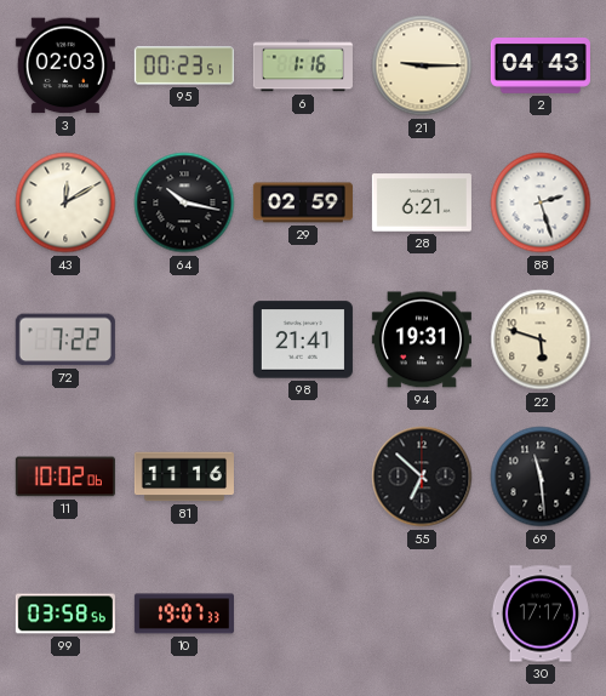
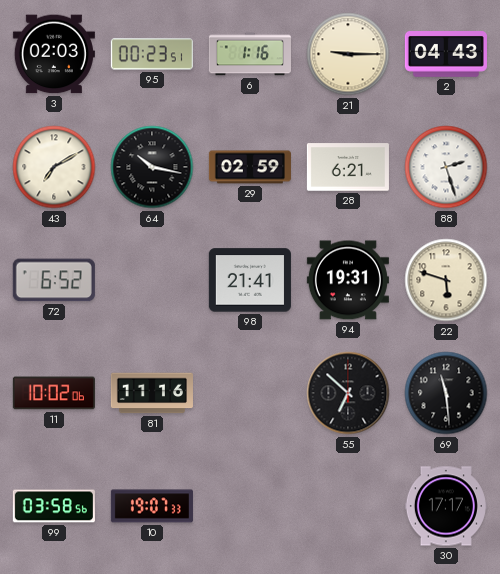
43: 12:10 -> 7:10
72: 7:22 -> 6:52
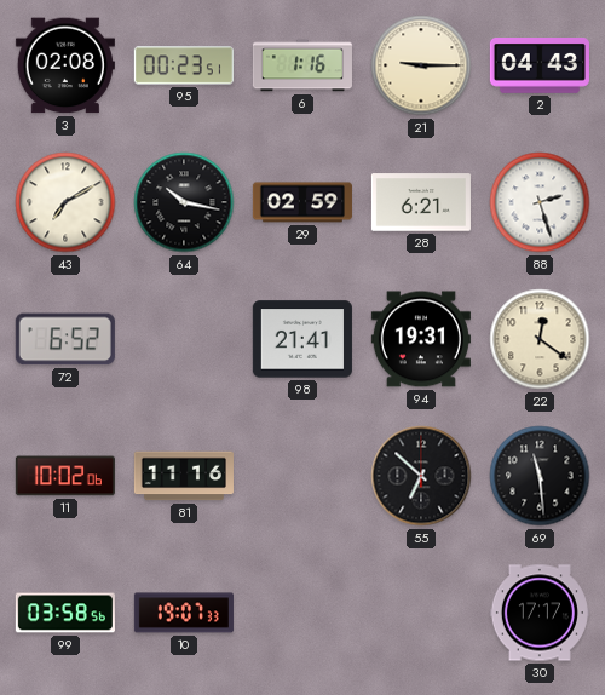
3: 02:03 -> 02:08
22: 5:48 -> 12:21
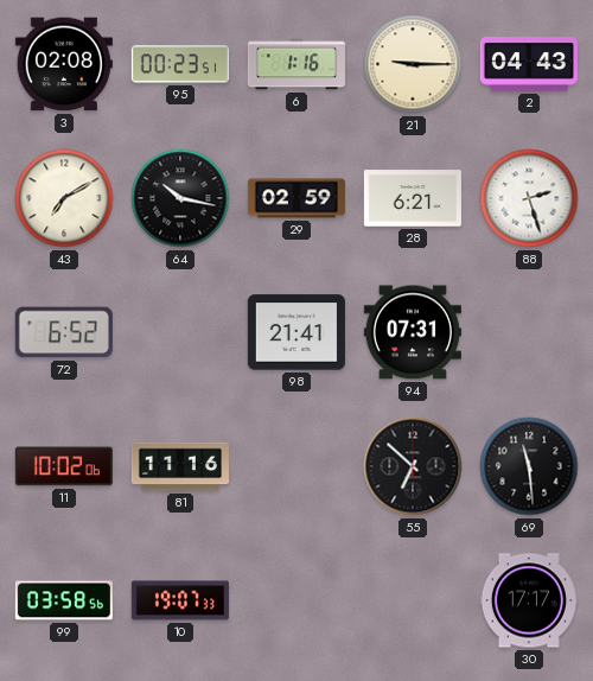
94: 19:31 -> 07:31
22: 12:21 -> none
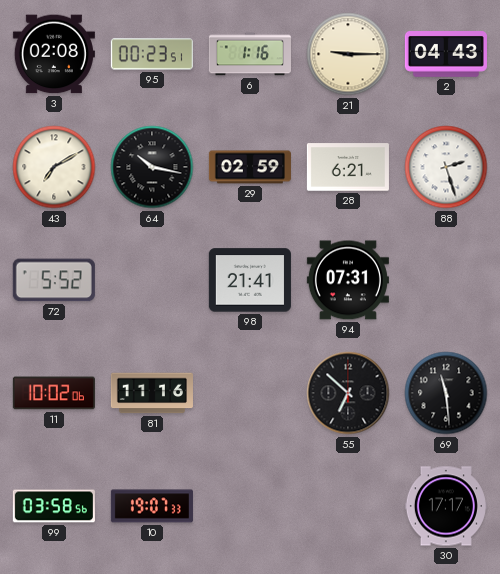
72: 6:52 -> 5:52
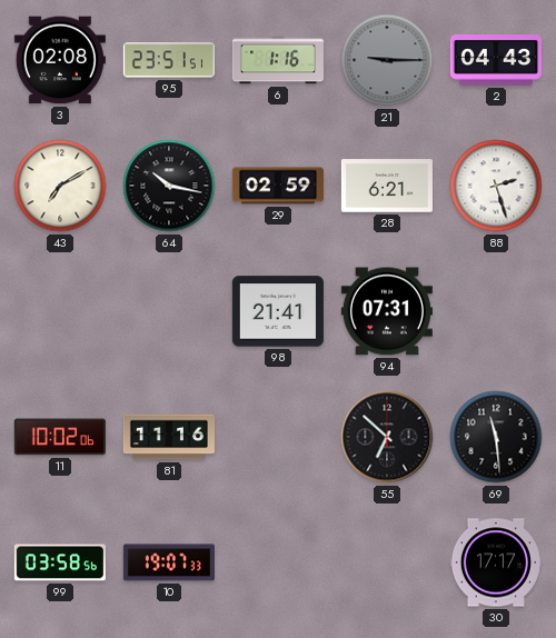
95: 00:23 -> 23:51
21 dial: cream -> grey
72: 5:52 -> none
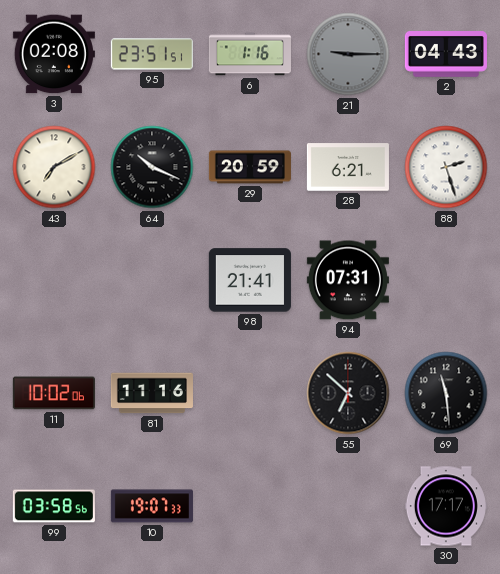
64: 10:17 -> 10:19
29: 02:59 -> 20:59
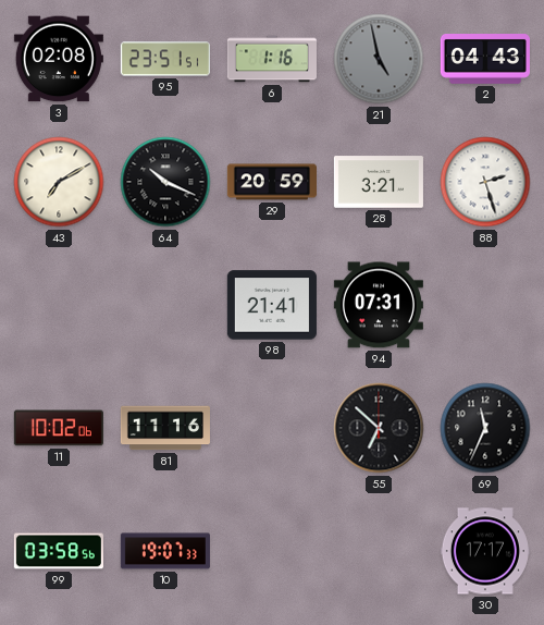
21: 9:15 -> 4:58
28: 6:21 -> 3:21
69: 11:29 -> 11:34
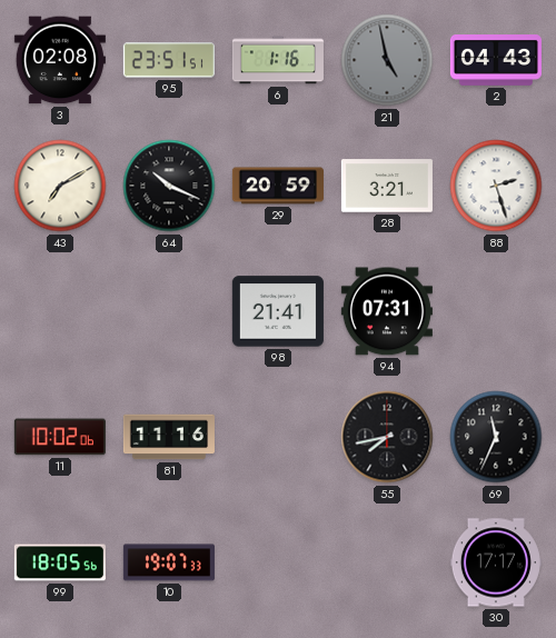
55: 6:52 -> 7:43
99: 03:58 -> 18:05
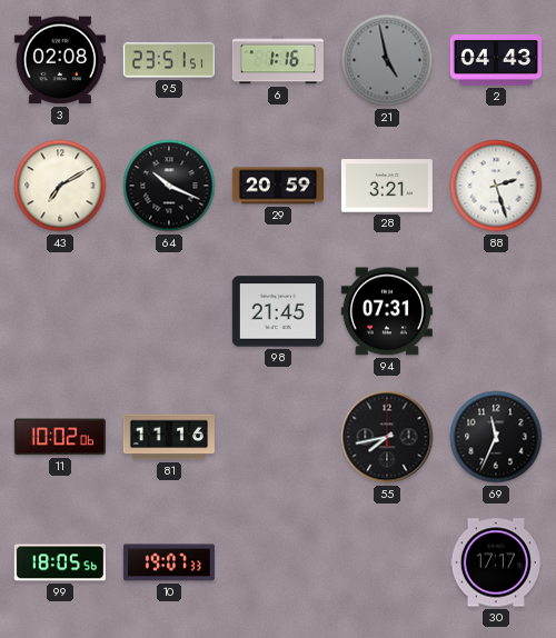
98: 21:41 -> 21:45
